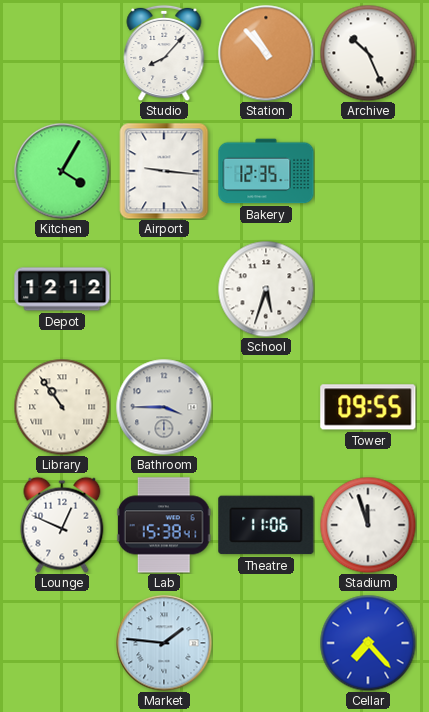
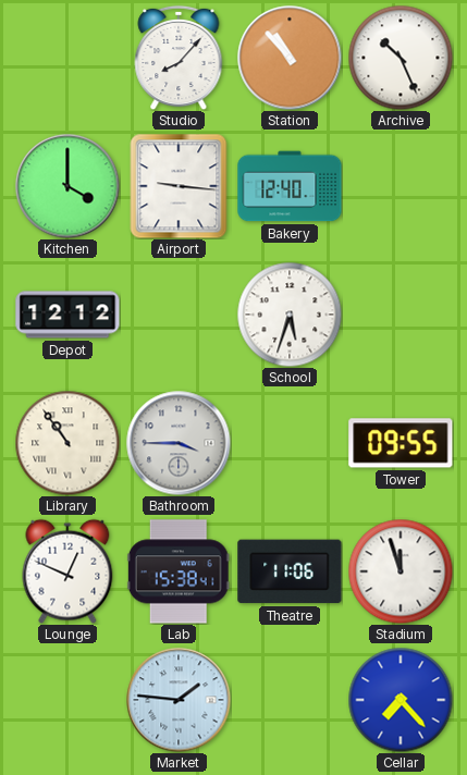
Kitchen: 4:05 -> 4:00
Bakery: 12:35 -> 12:40
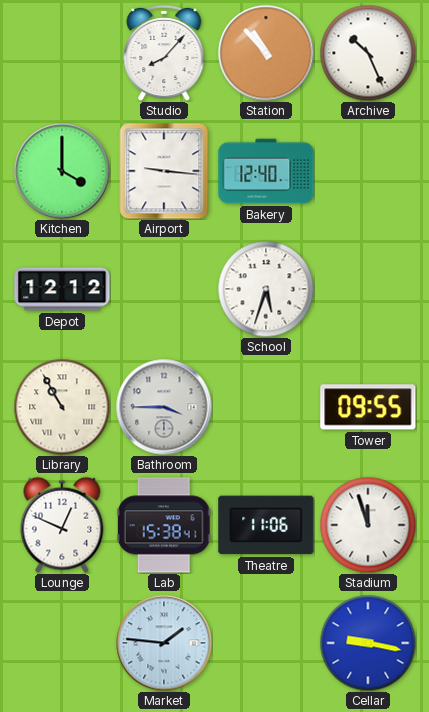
Library: 10:54 -> 10:55
Cellar: 7:23 -> 9:17
